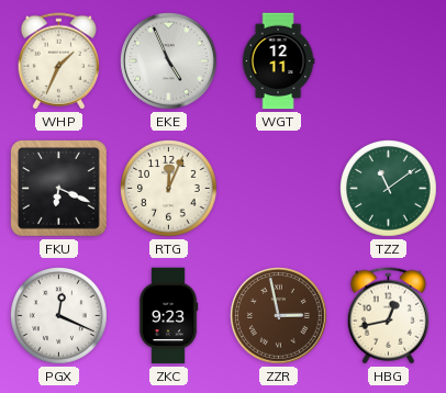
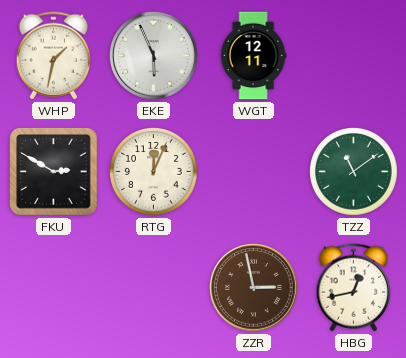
WHP: 1:34 -> 1:32
EKE: 4:56 -> 5:56
FKU: 6:19 -> 2:50
PGX: 12:19 -> none
ZKC: 9:23 -> none
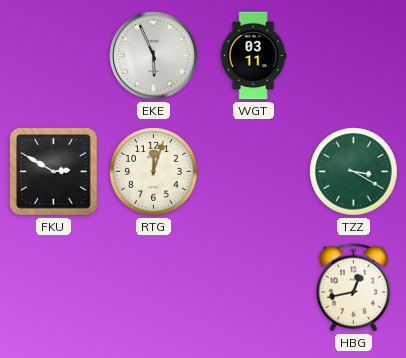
WHP: 1:32 -> none
WGT: 12:11 -> 03:11
RTG: 12:04 -> 12:03
TZZ: 11:09 -> 3:20
ZZR: 2:58 -> none
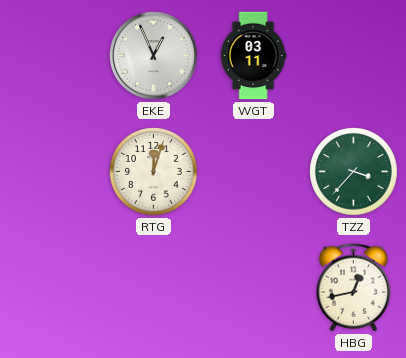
EKE: 5:56 -> 12:56
FKU: 2:50 -> none
TZZ: 3:20 -> 3:37
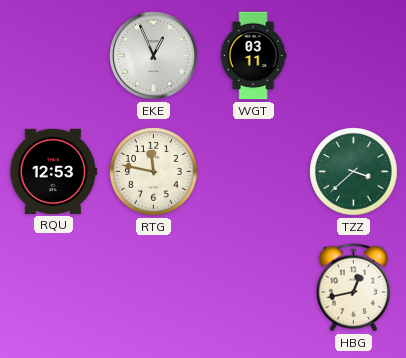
RQU: none -> 12:53
RTG: 12:03 -> 11:47
TZZ: 3:37 -> 3:38
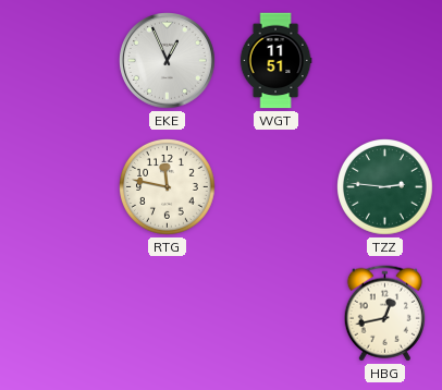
WGT: 03:11 -> 11:51
RQU: 12:53 -> none
TZZ: 3:38 -> 2:46
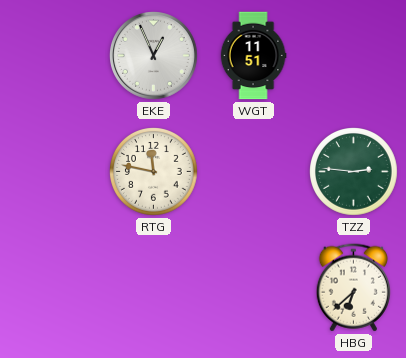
HBG: 12:43 -> 6:38
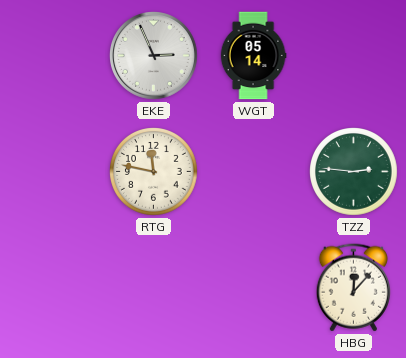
EKE: 12:56 -> 2:56
WGT: 11:51 -> 05:14
HBG: 6:38 -> 12:07
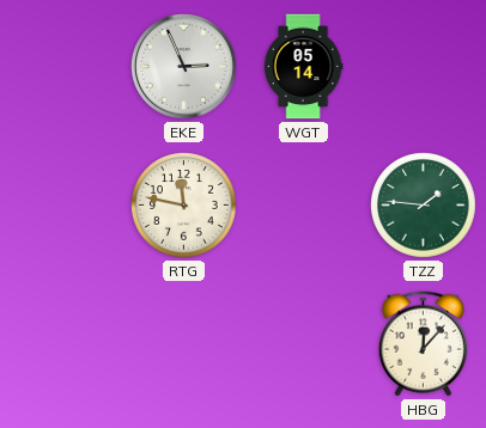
TZZ: 2:46 -> 1:46
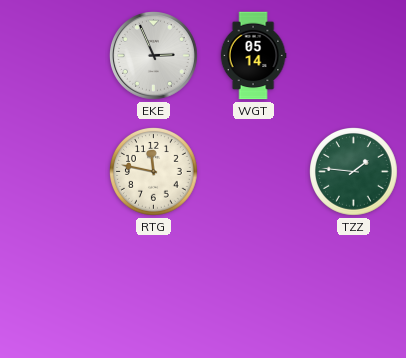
HBG: 12:07 -> none
